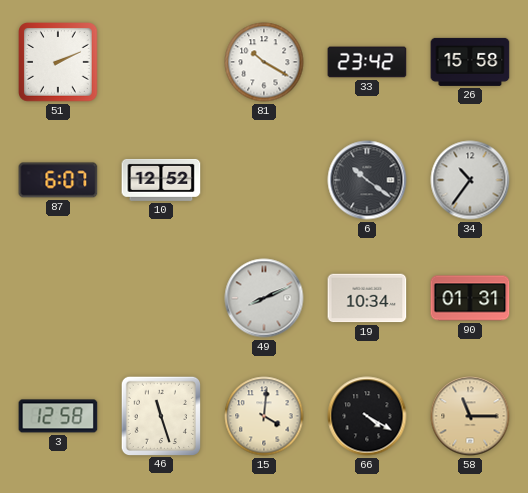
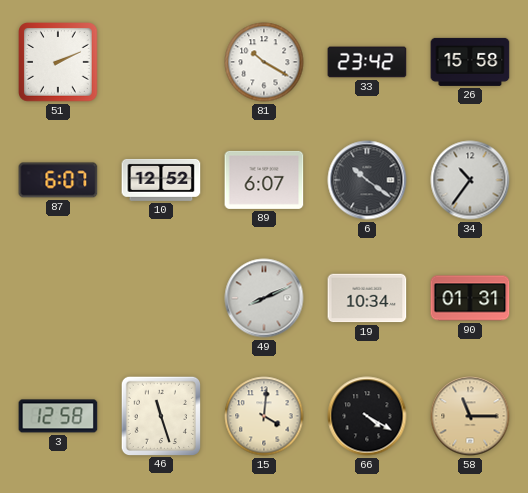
89: none -> 6:07
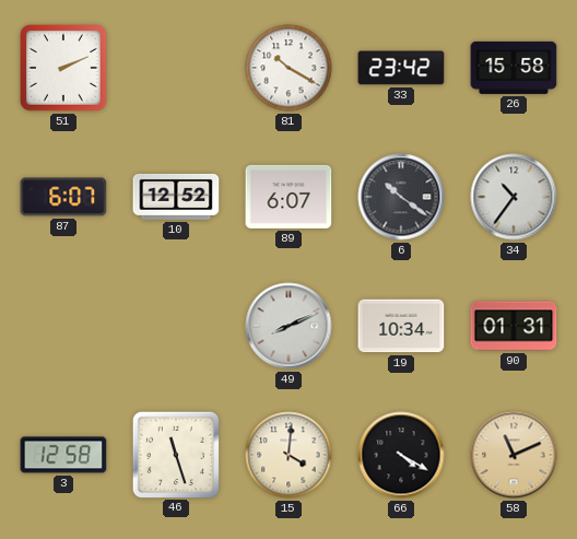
58: 11:15 -> 11:11
